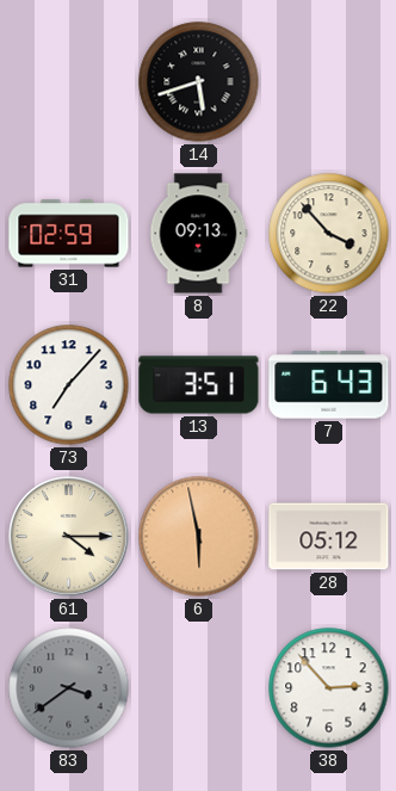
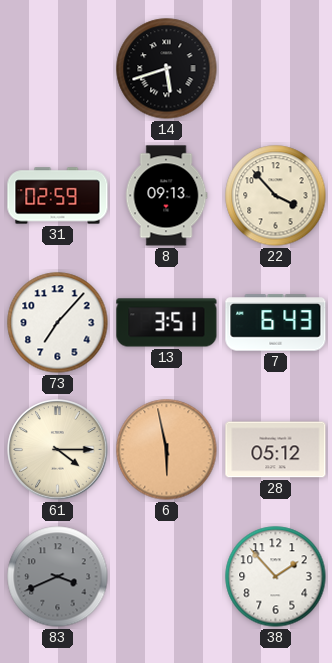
83: 3:39 -> 3:41
38: 2:53 -> 1:53
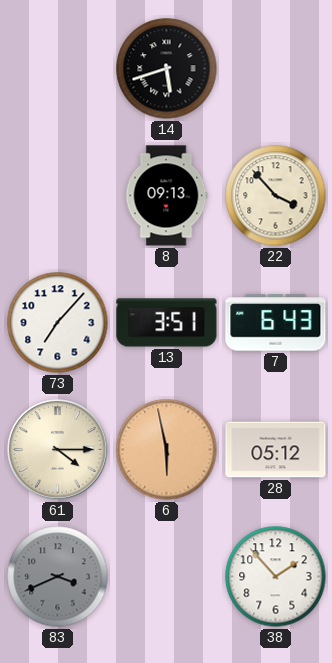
31: 02:59 -> none
